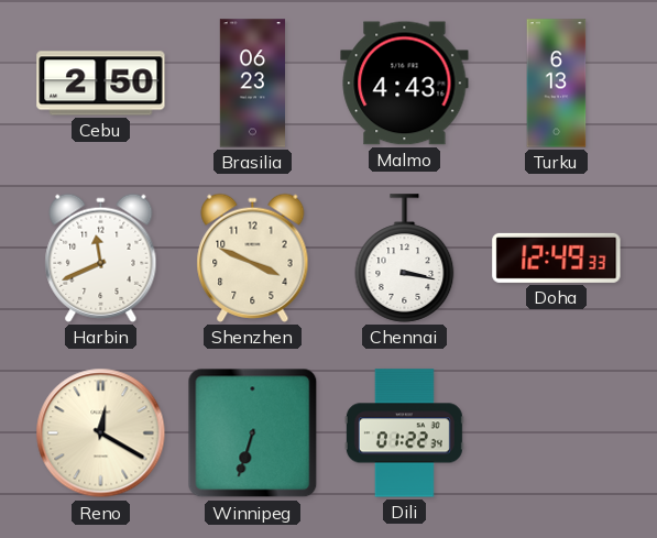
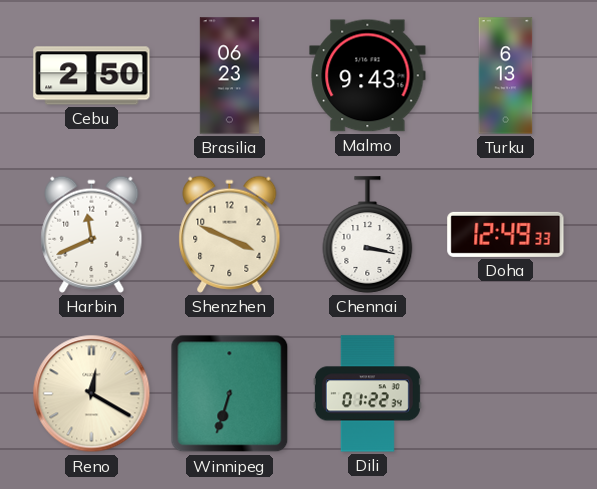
Malmo: 4:43 -> 9:43
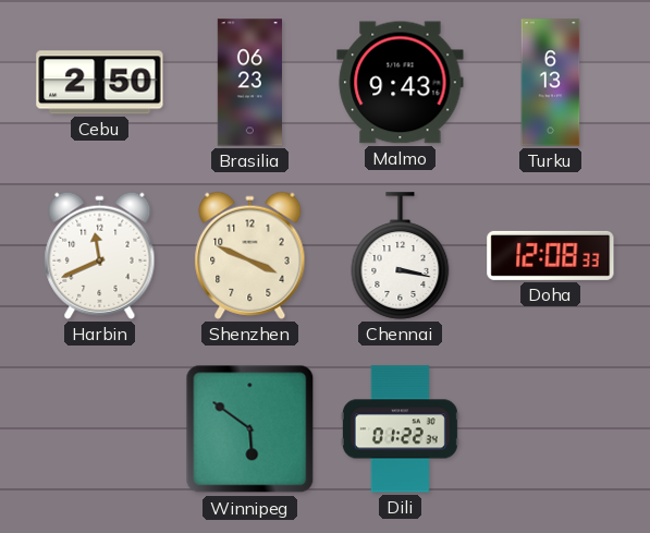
Doha: 12:49 -> 12:08
Reno: 12:20 -> none
Winnipeg: 6:33 -> 5:51
